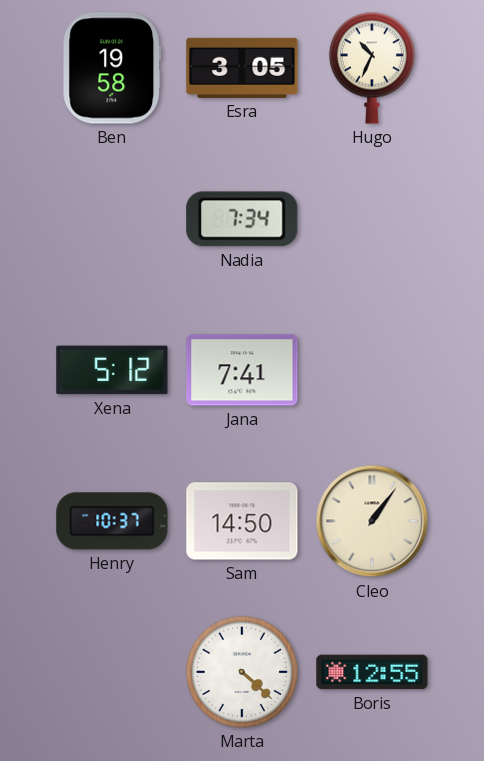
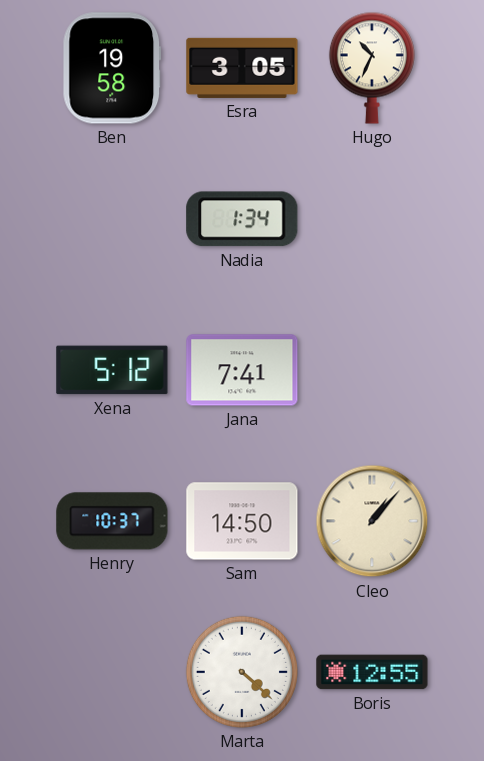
Nadia: 7:34 -> 1:34
Cleo: 1:06 -> 1:07
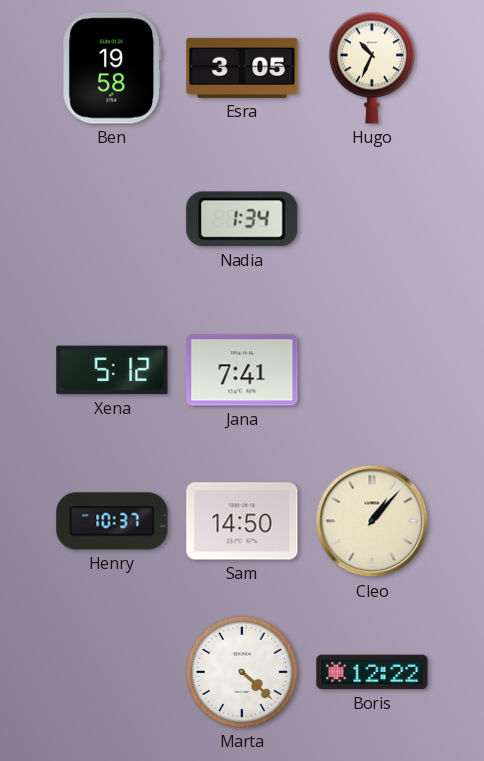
Boris: 12:55 -> 12:22
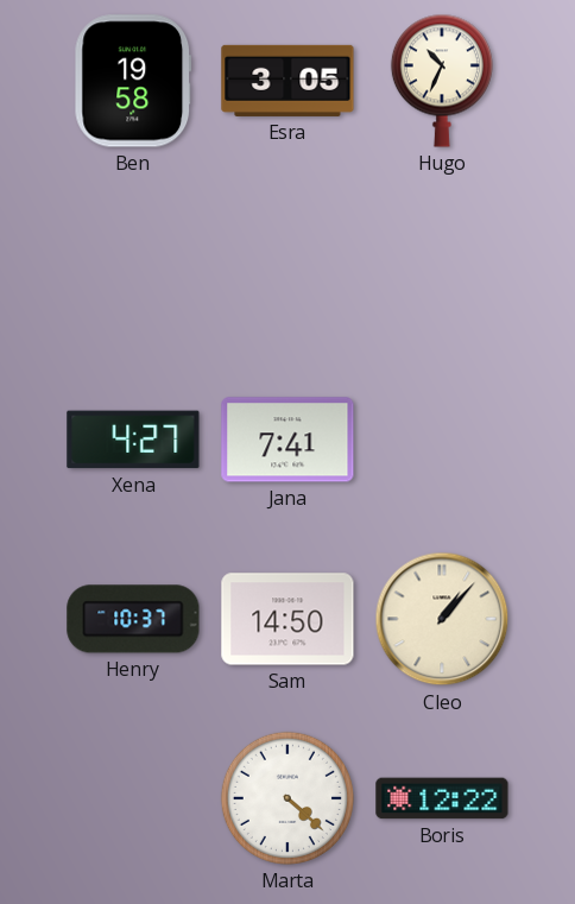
Nadia: 1:34 -> none
Xena: 5:12 -> 4:27
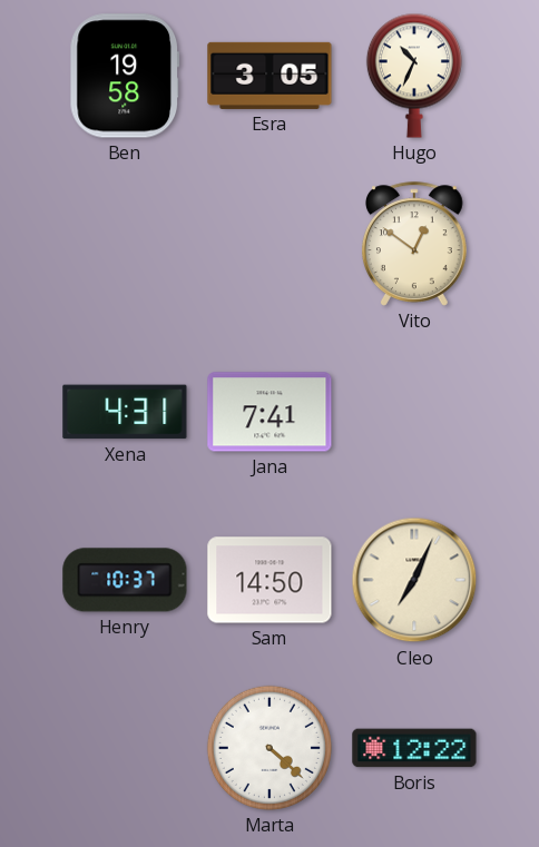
Vito: none -> 12:51
Xena: 4:27 -> 4:31
Cleo: 1:07 -> 7:04
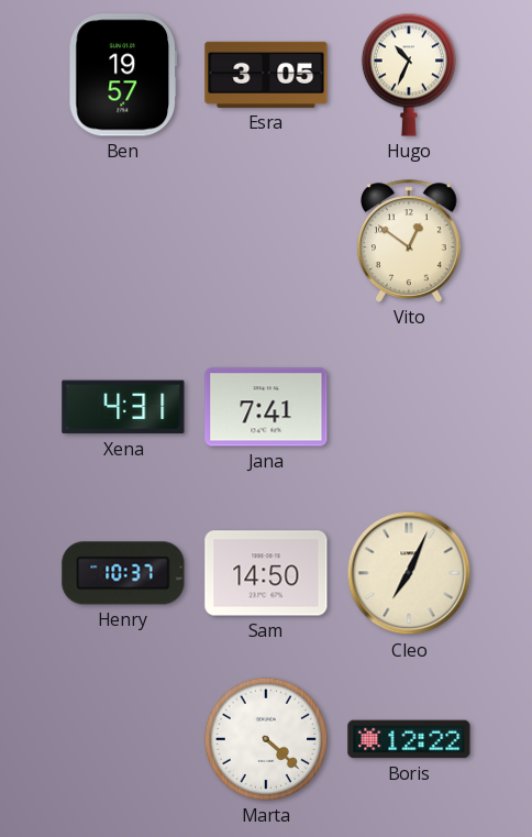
Ben: 19:58 -> 19:57
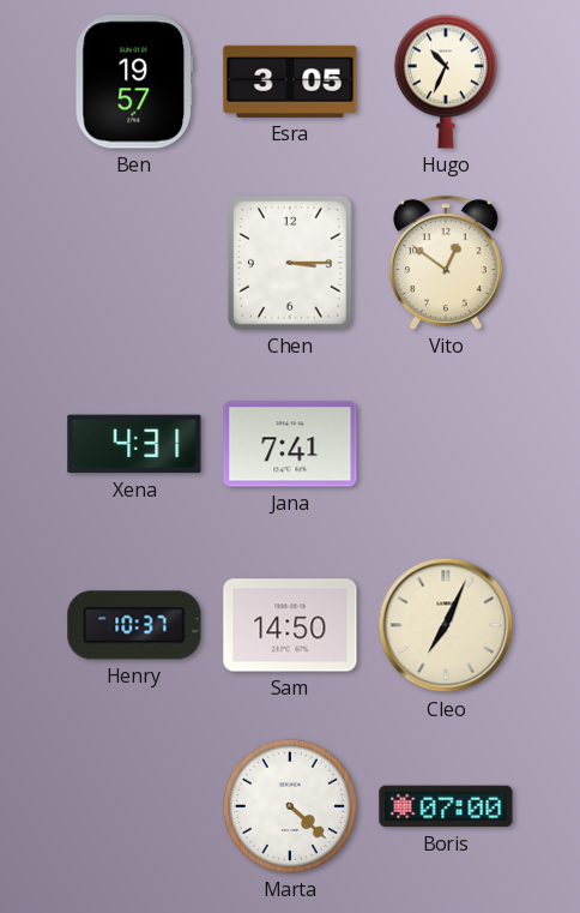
Chen: none -> 3:15
Boris: 12:22 -> 07:00
